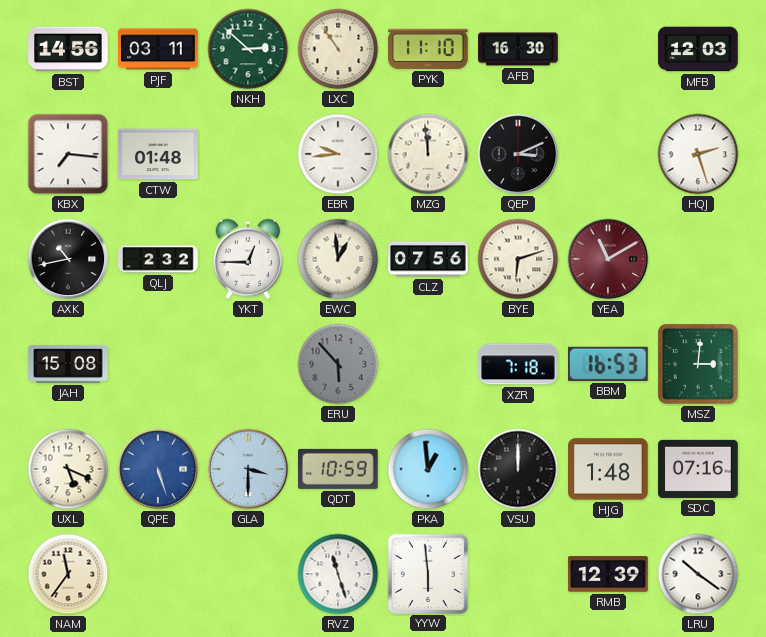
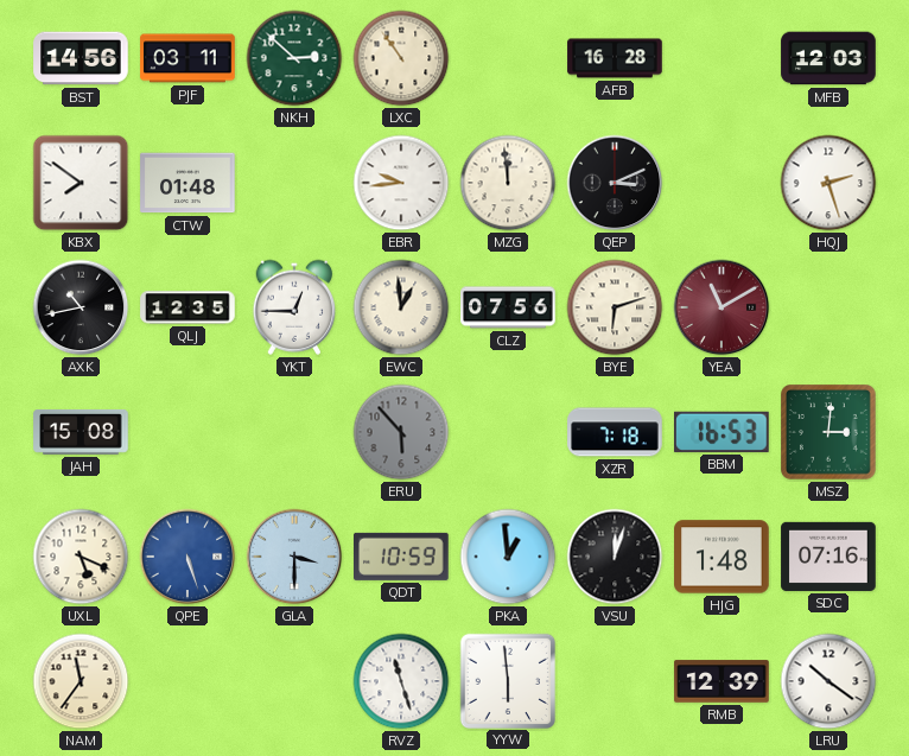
PYK: 11:10 -> none
AFB: 16:30 -> 16:28
KBX: 7:16 -> 7:51
QLJ: 2:32 -> 12:35
VSU: 12:00 -> 12:03
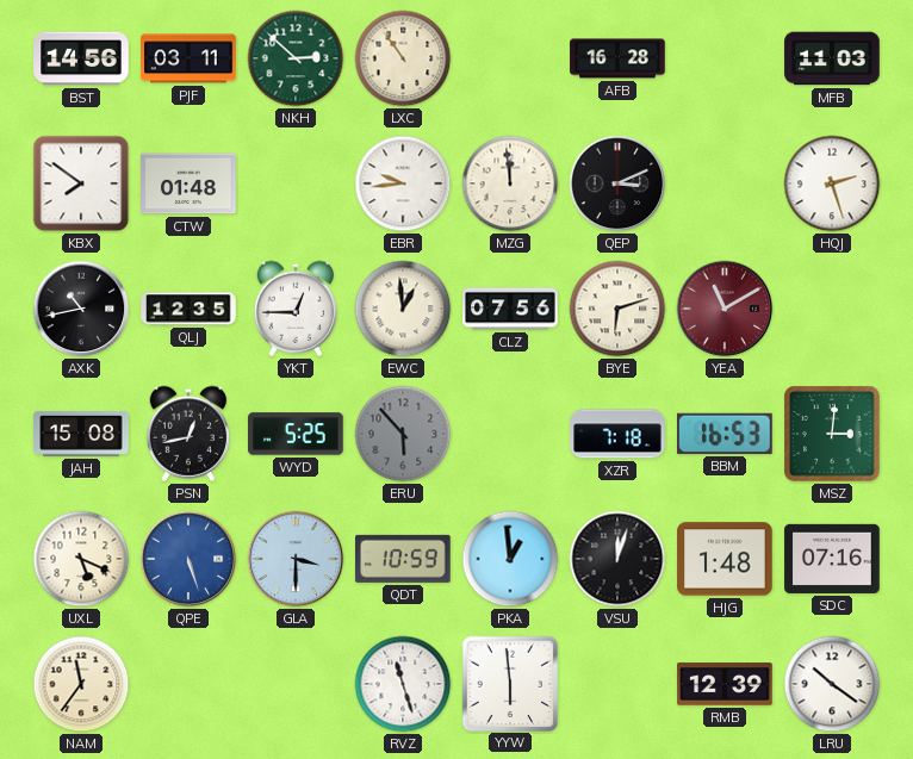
MFB: 12:03 -> 11:03
PSN: none -> 12:43
WYD: none -> 5:25
